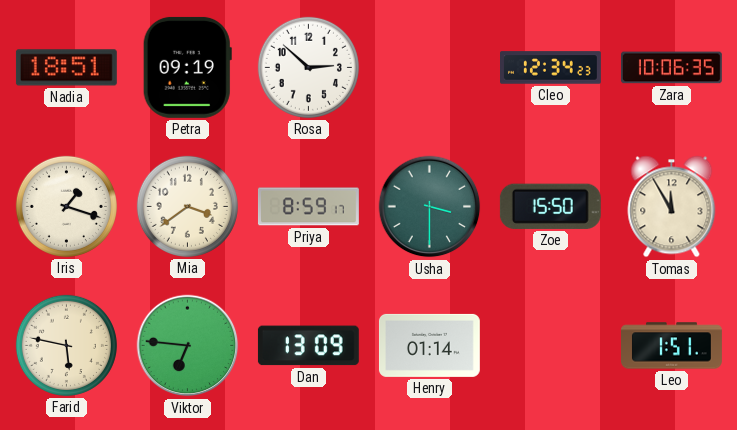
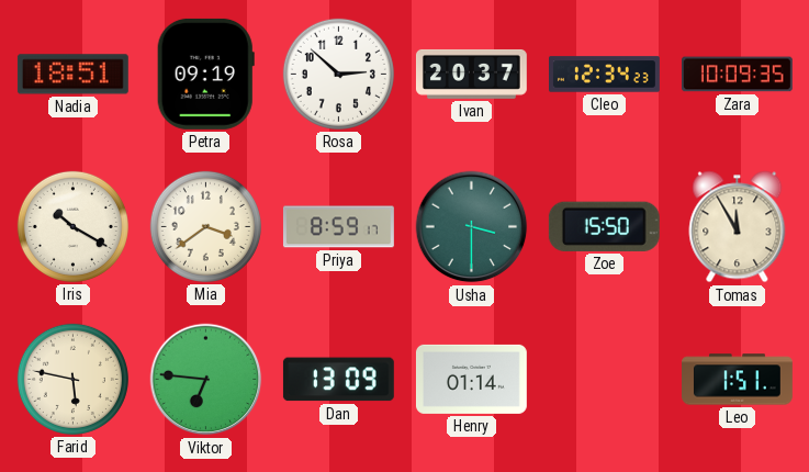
Ivan: none -> 20:37
Zara: 10:06 -> 10:09
Iris: 1:18 -> 10:20
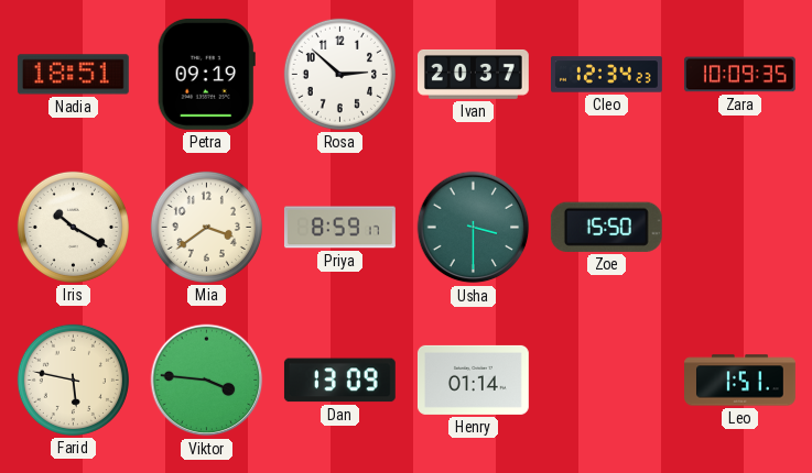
Tomas: 11:55 -> none
Viktor: 6:46 -> 3:46
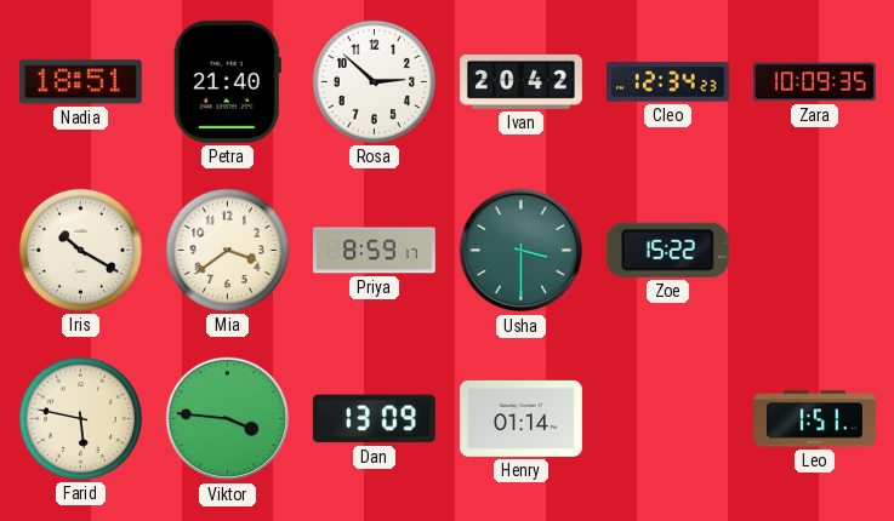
Petra: 09:19 -> 21:40
Ivan: 20:37 -> 20:42
Zoe: 15:50 -> 15:22
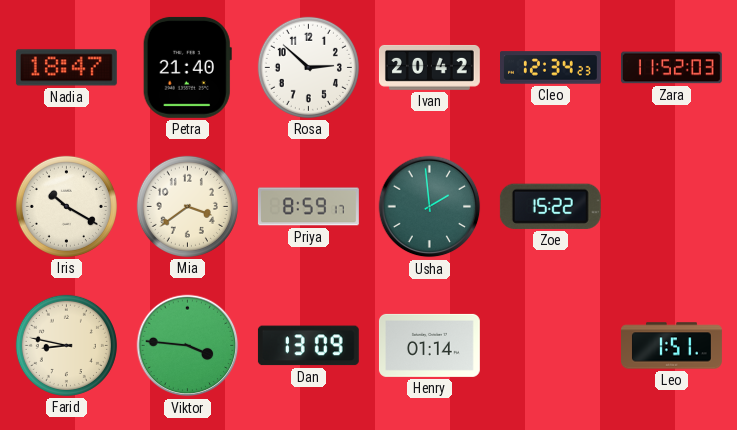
Nadia: 18:51 -> 18:47
Zara: 10:09 -> 11:52
Usha: 3:30 -> 1:59
Farid: 5:47 -> 8:47
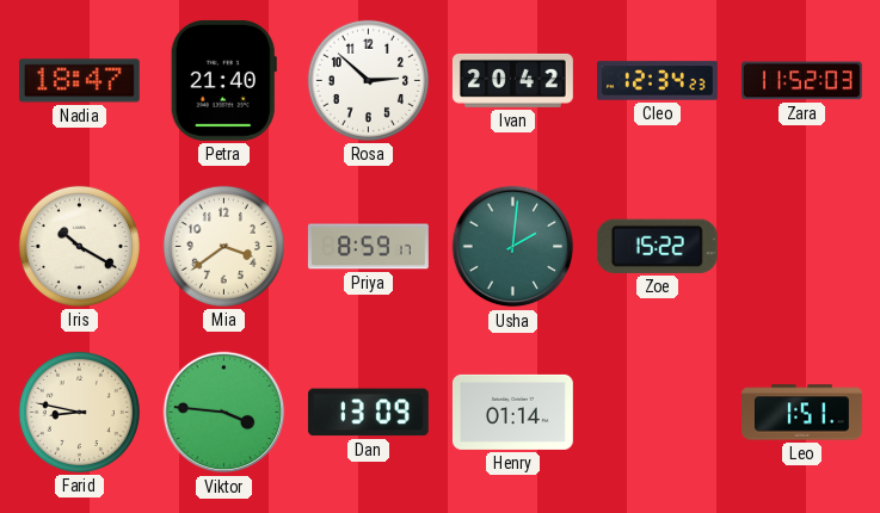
Usha: 1:59 -> 2:01
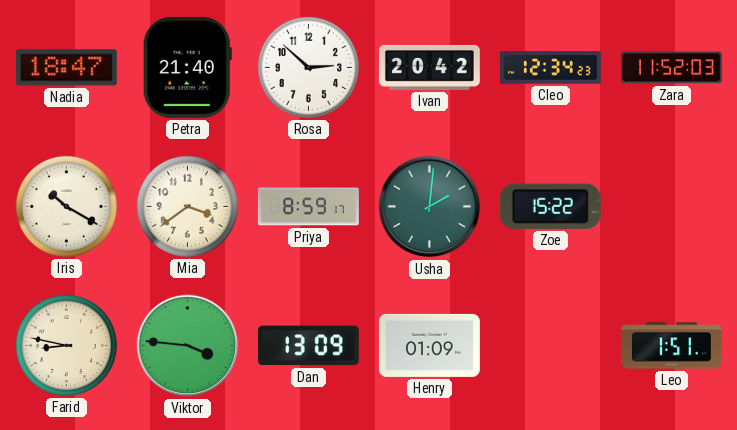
Henry: 01:14 -> 01:09
